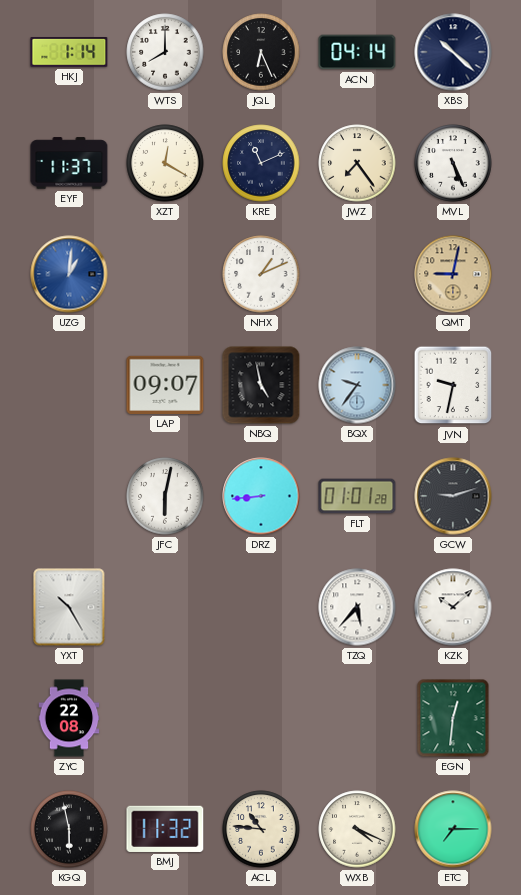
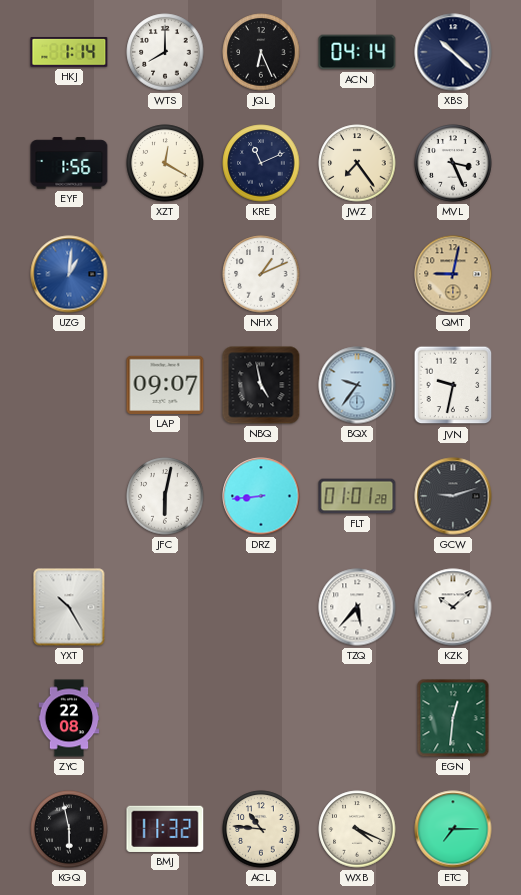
EYF: 11:37 -> 1:56
MVL: 5:26 -> 3:26
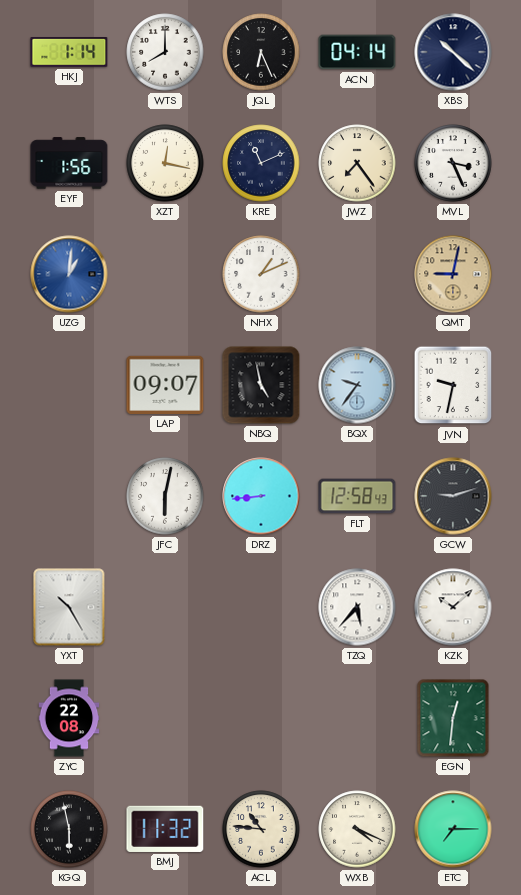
XZT: 12:20 -> 12:17
FLT: 01:01 -> 12:58
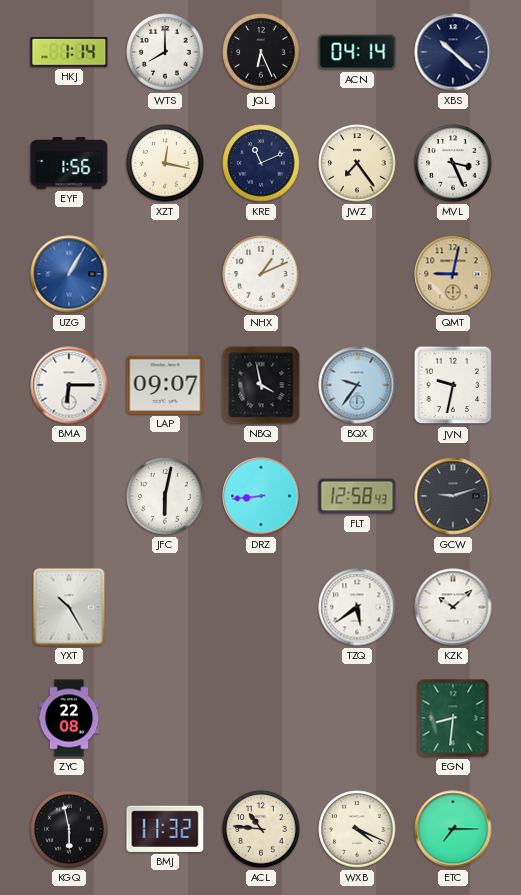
UZG: 1:01 -> 1:05
BMA: none -> 6:15
NBQ: 4:58 -> 3:58
TZQ: 5:37 -> 5:39
EGN: 12:31 -> 8:31
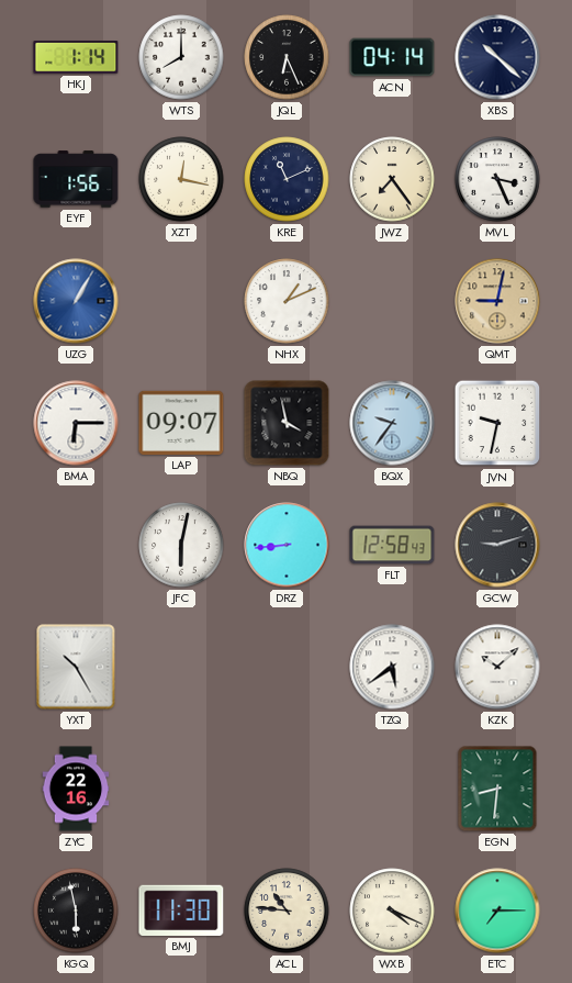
ZYC: 22:08 -> 22:16
BMJ: 11:32 -> 11:30
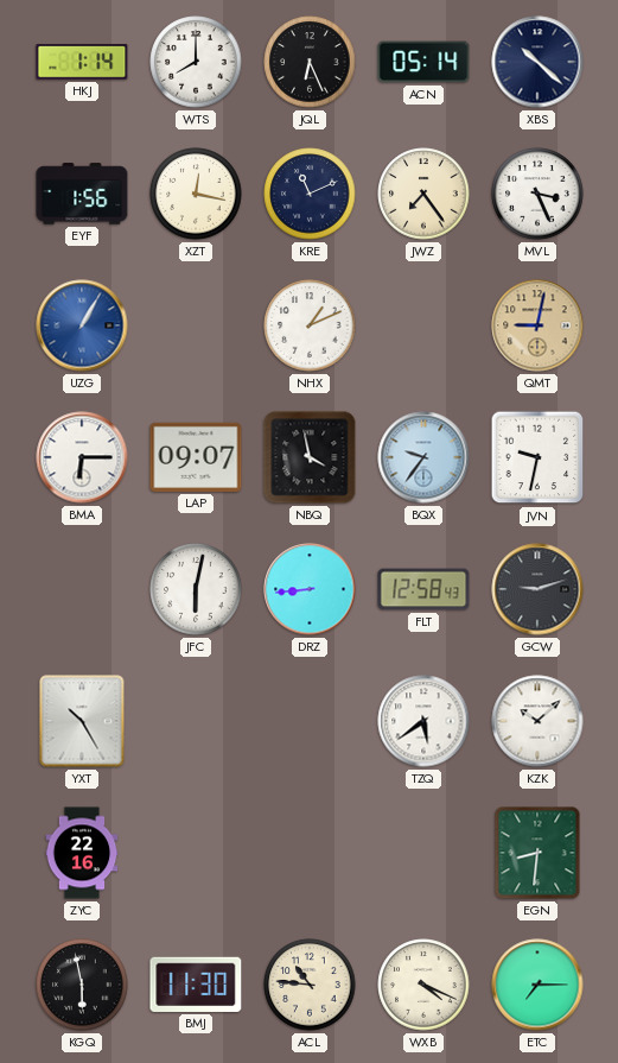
ACN: 04:14 -> 05:14
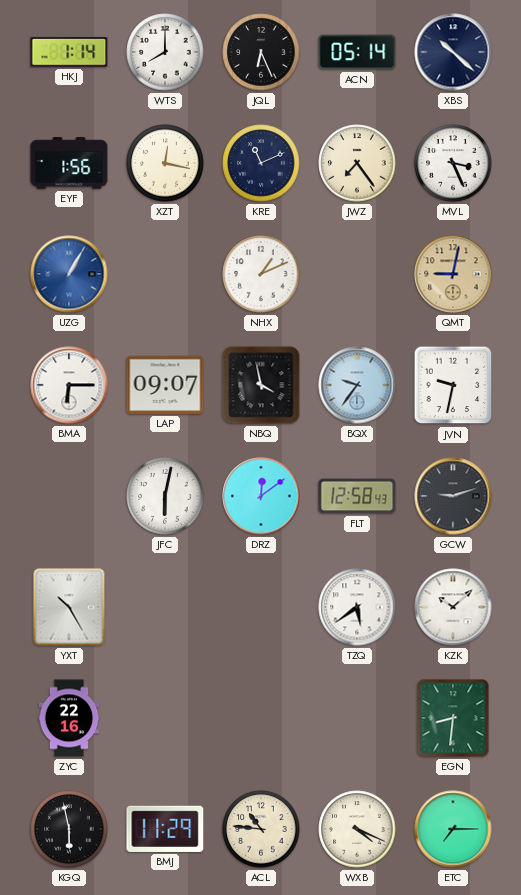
DRZ: 8:44 -> 12:09
BMJ: 11:30 -> 11:29
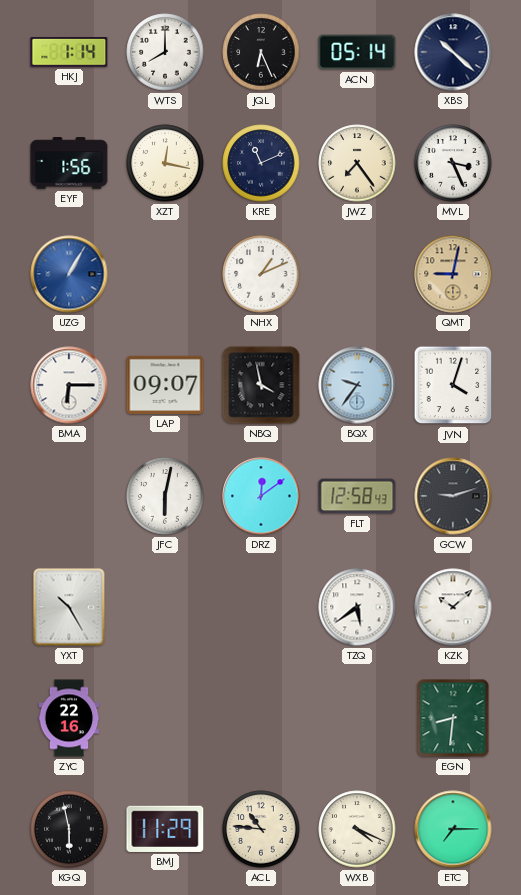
JVN: 9:32 -> 4:03
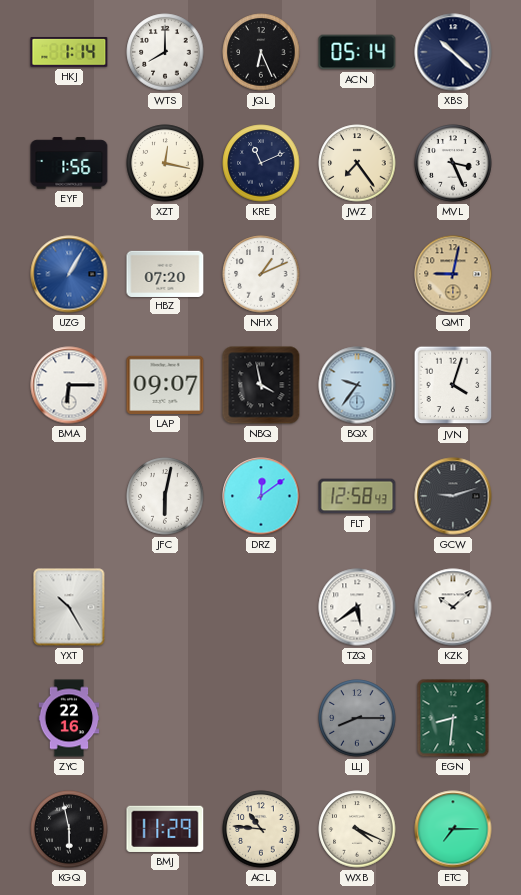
HBZ: none -> 07:20
LLJ: none -> 8:15
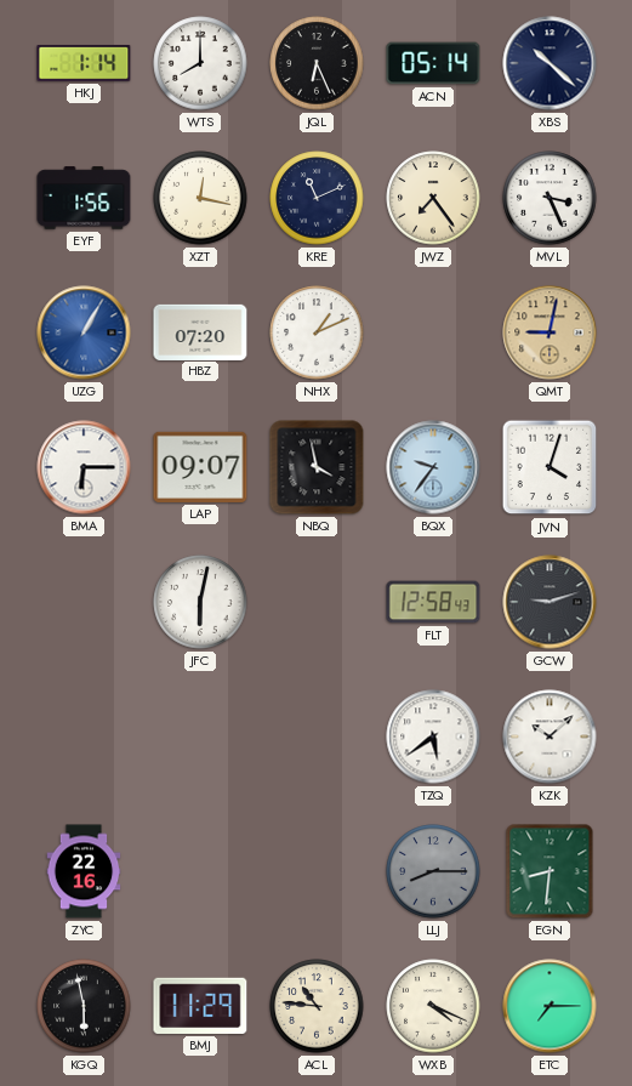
DRZ: 12:09 -> none
YXT: 10:25 -> none
